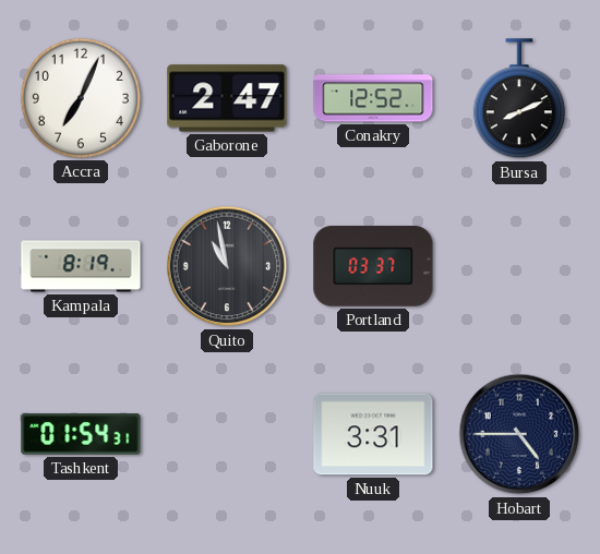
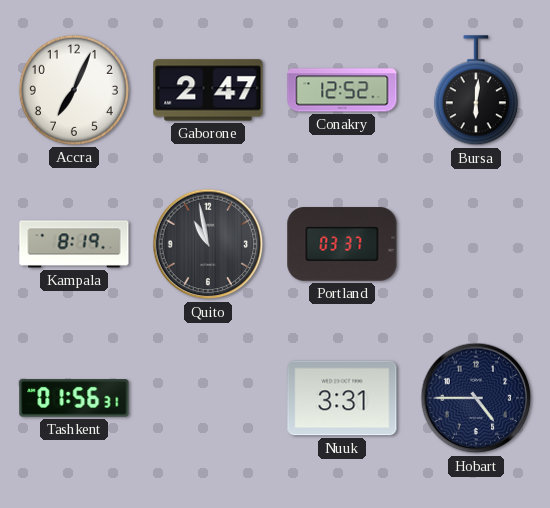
Bursa: 8:11 -> 6:01
Tashkent: 01:54 -> 01:56
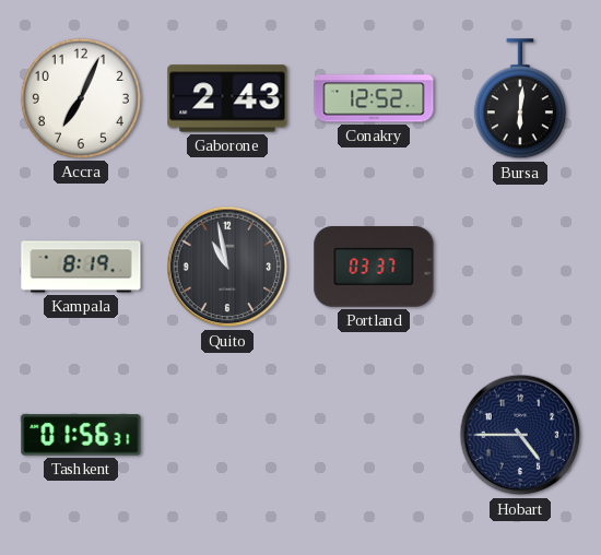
Gaborone: 2:47 -> 2:43
Nuuk: 3:31 -> none
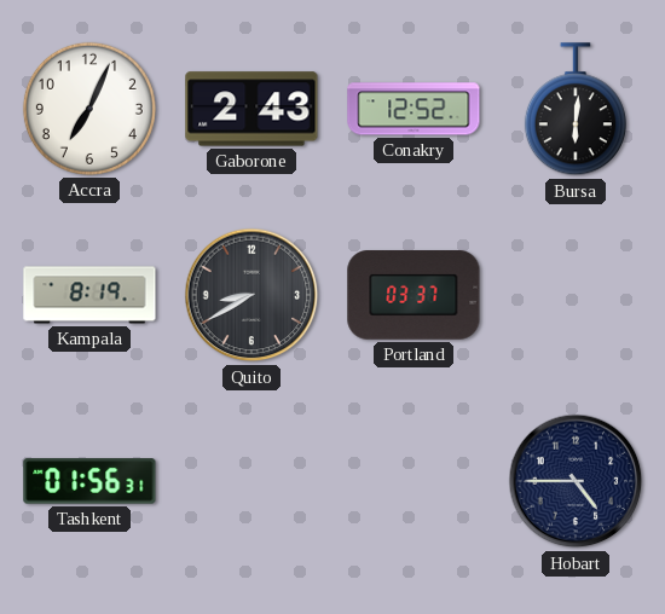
Quito: 10:58 -> 8:40
